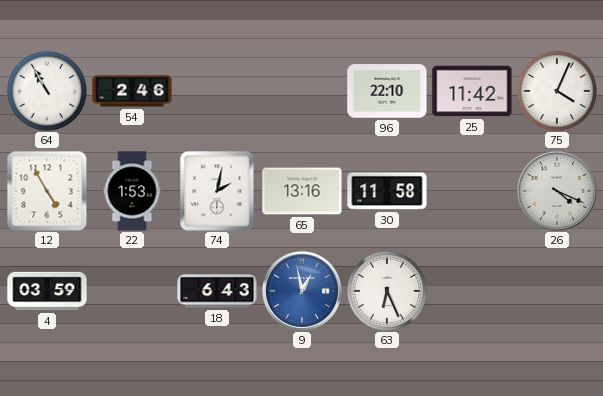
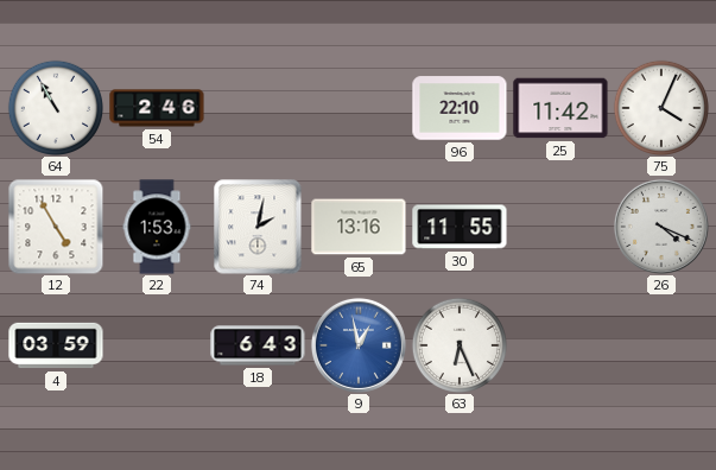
30: 11:58 -> 11:55
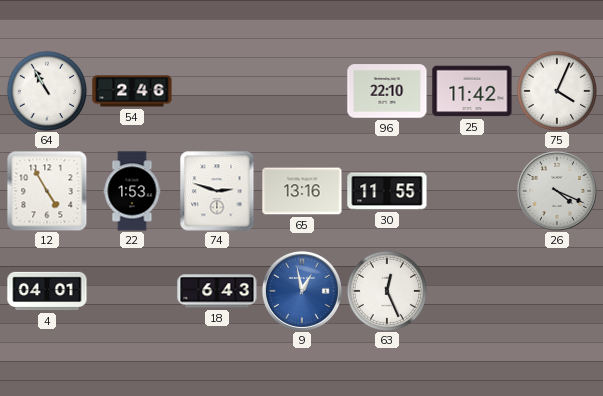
74: 2:02 -> 2:48
4: 03:59 -> 04:01
63: 6:26 -> 12:26
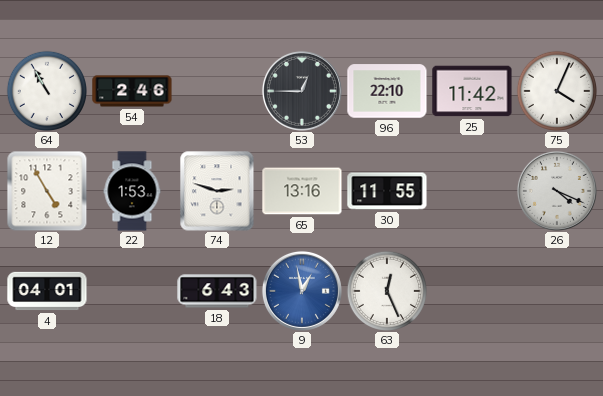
53: none -> 12:45
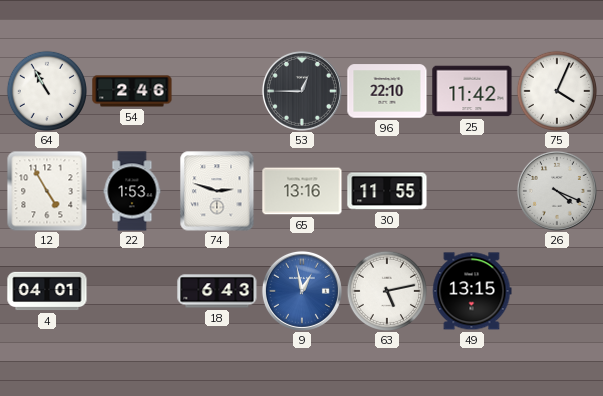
63: 12:26 -> 5:13
49: none -> 13:15
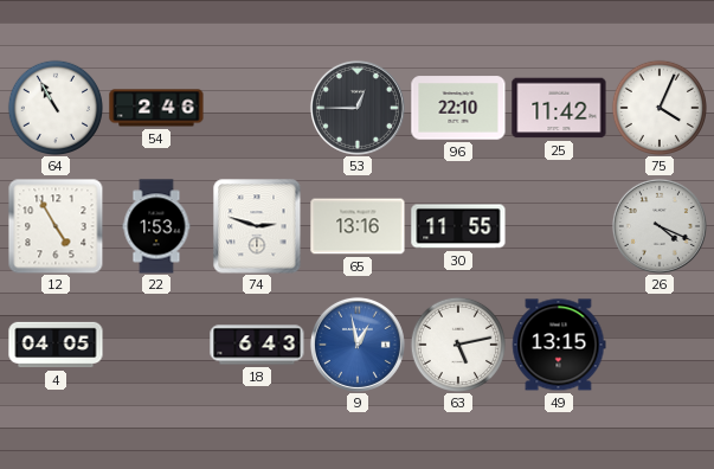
4: 04:01 -> 04:05
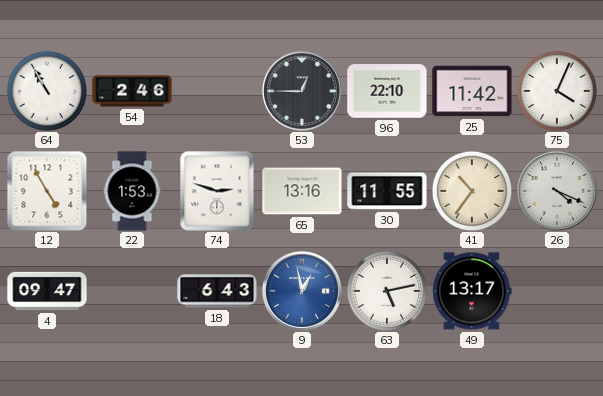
41: none -> 10:36
4: 04:05 -> 09:47
49: 13:15 -> 13:17
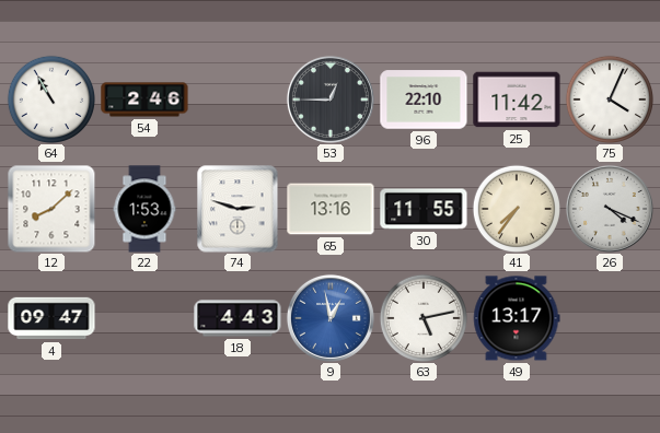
12: 4:55 -> 8:08
41: 10:36 -> 7:36
18: 6:43 -> 4:43
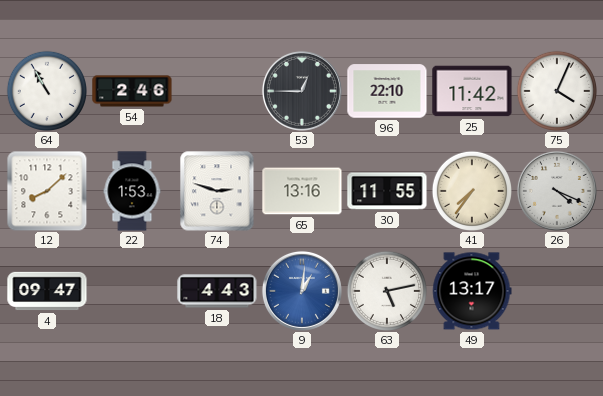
9: 12:58 -> 1:01
